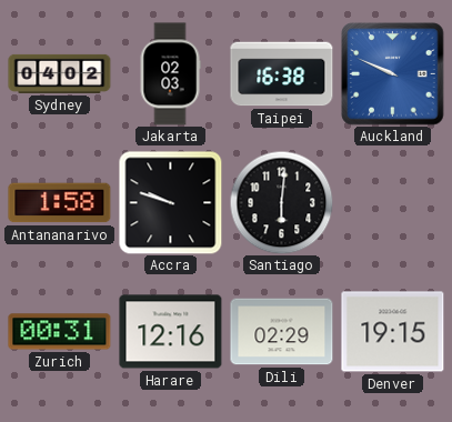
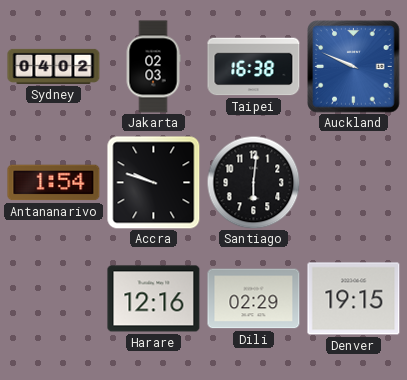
Antananarivo: 1:58 -> 1:54
Zurich: 00:31 -> none
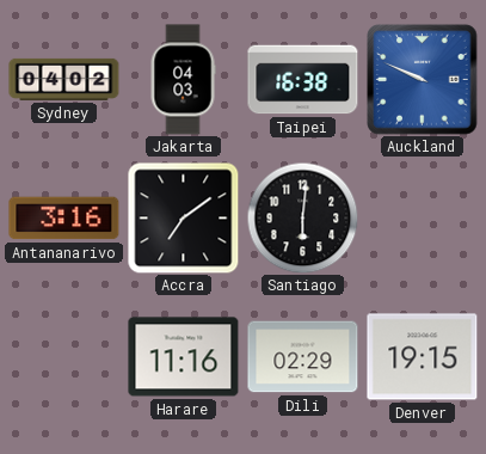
Jakarta: 02:03 -> 04:03
Antananarivo: 1:54 -> 3:16
Accra: 9:48 -> 7:09
Harare: 12:16 -> 11:16
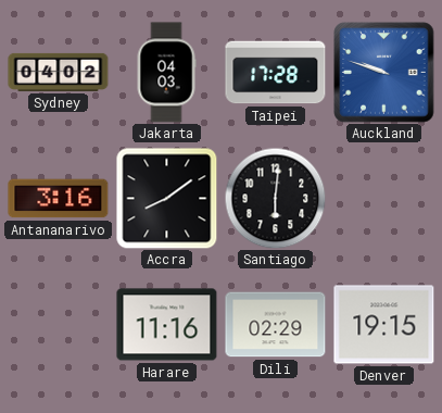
Taipei: 16:38 -> 17:28
Auckland: 9:49 -> 9:48
Accra: 7:09 -> 8:09
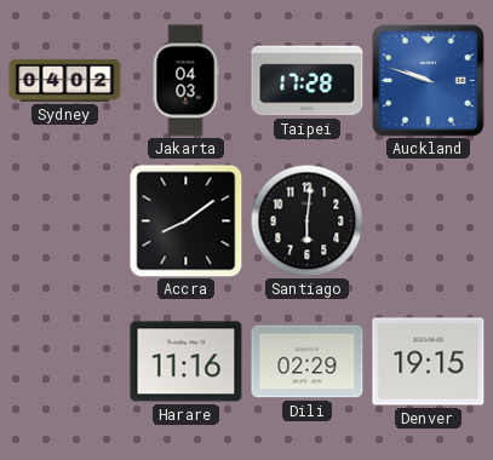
Antananarivo: 3:16 -> none
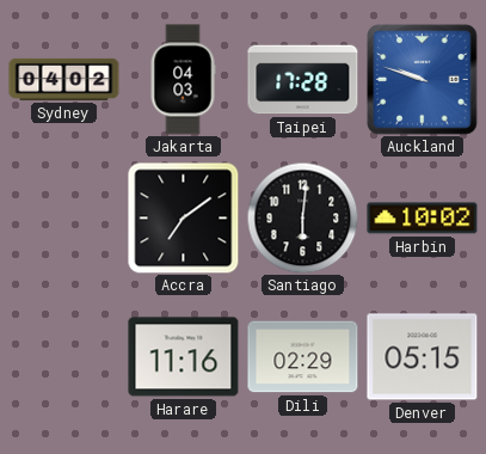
Accra: 8:09 -> 7:09
Harbin: none -> 10:02
Denver: 19:15 -> 05:15
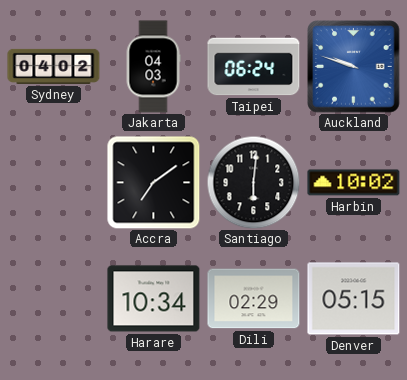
Taipei: 17:28 -> 06:24
Harare: 11:16 -> 10:34
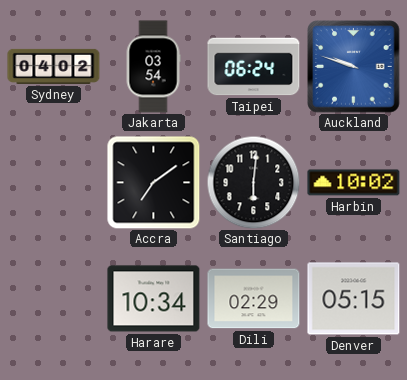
Jakarta: 04:03 -> 03:54
